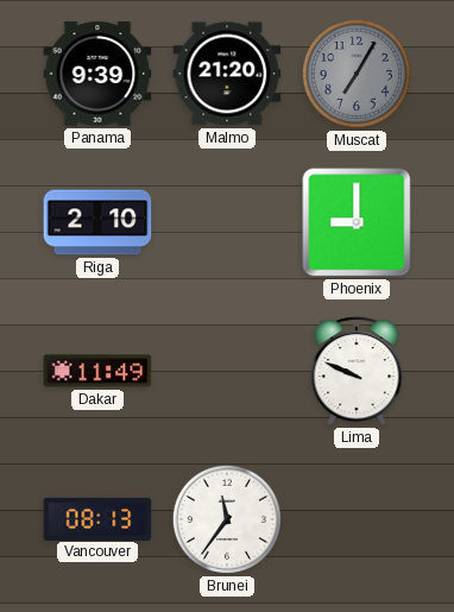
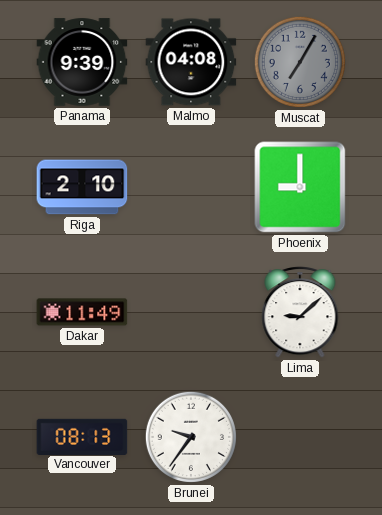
Malmo: 21:20 -> 04:08
Lima: 9:49 -> 9:08
Brunei: 11:36 -> 9:36
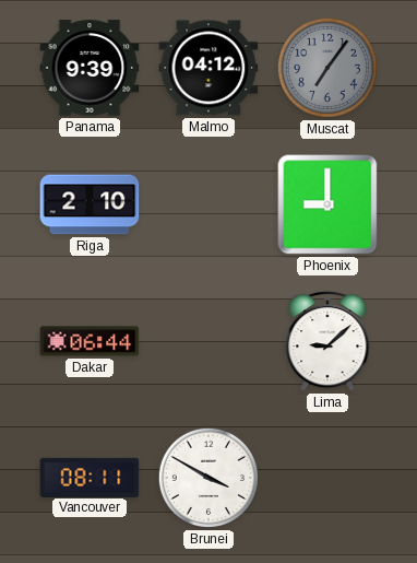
Malmo: 04:08 -> 04:12
Muscat: 7:05 -> 7:06
Dakar: 11:49 -> 06:44
Vancouver: 08:13 -> 08:11
Brunei: 9:36 -> 3:50
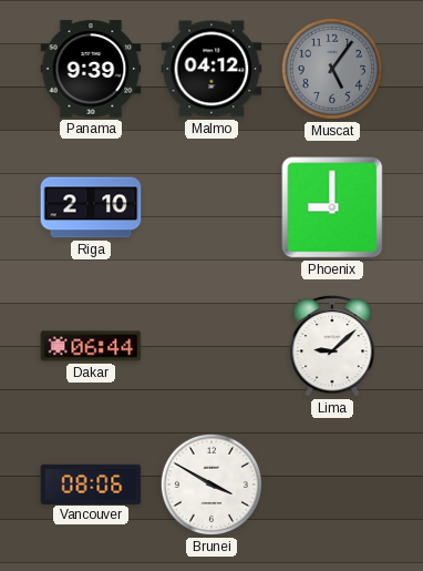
Muscat: 7:06 -> 5:06
Vancouver: 08:11 -> 08:06
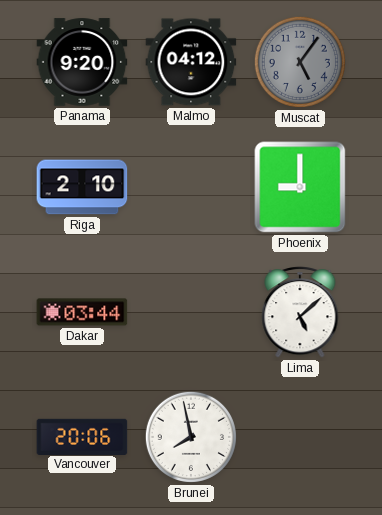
Panama: 9:39 -> 9:20
Dakar: 06:44 -> 03:44
Lima: 9:08 -> 5:08
Vancouver: 08:06 -> 20:06
Brunei: 3:50 -> 7:58
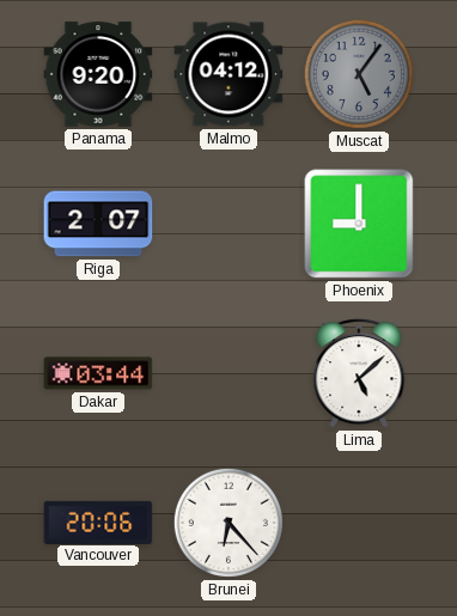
Riga: 2:10 -> 2:07
Brunei: 7:58 -> 6:23
